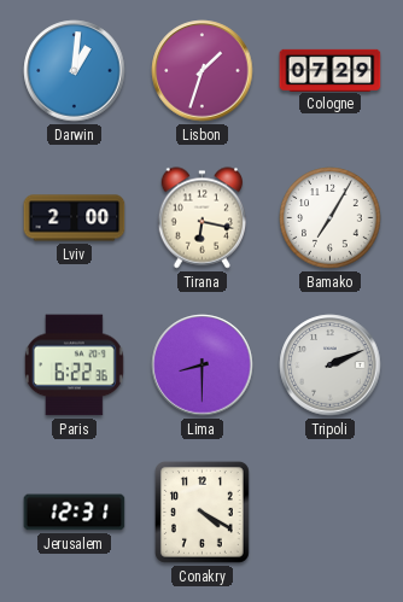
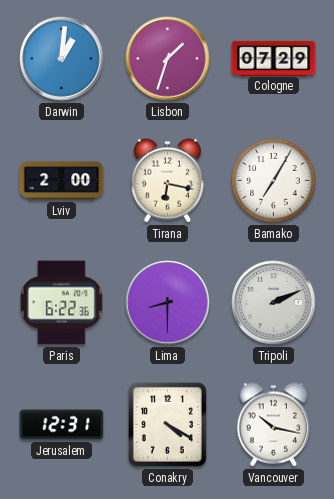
Vancouver: none -> 10:17
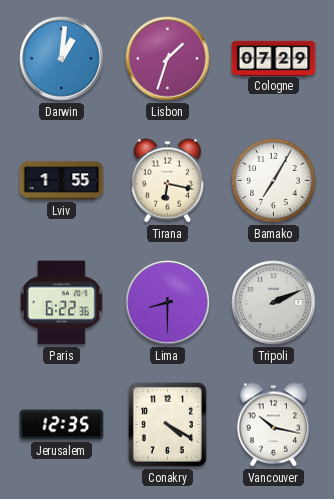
Lviv: 2:00 -> 1:55
Jerusalem: 12:31 -> 12:35
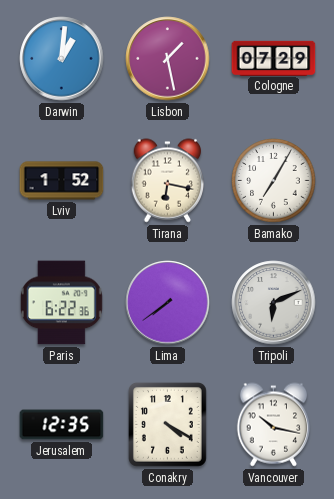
Lisbon: 1:33 -> 1:28
Lviv: 1:55 -> 1:52
Lima: 8:30 -> 7:39
Tripoli: 2:11 -> 6:11
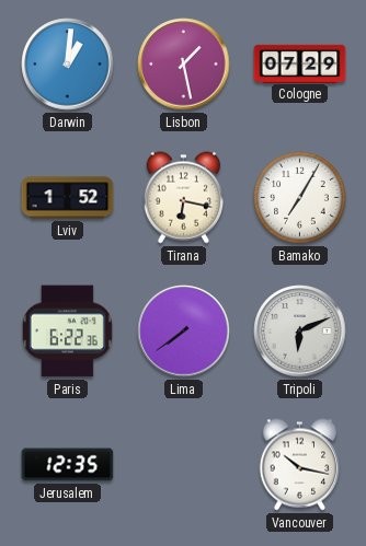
Conakry: 4:20 -> none
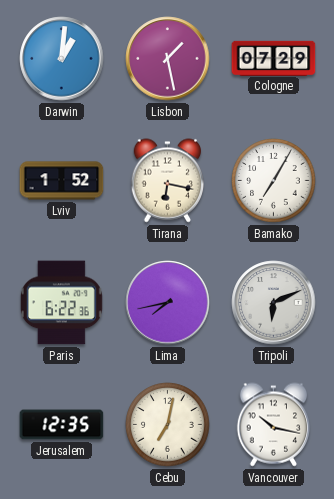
Lima: 7:39 -> 7:43
Cebu: none -> 7:02
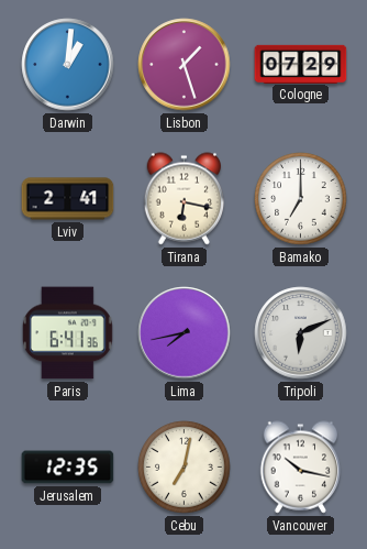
Lisbon: 1:28 -> 1:27
Lviv: 1:52 -> 2:41
Bamako: 7:05 -> 7:00
Paris: 6:22 -> 6:41
